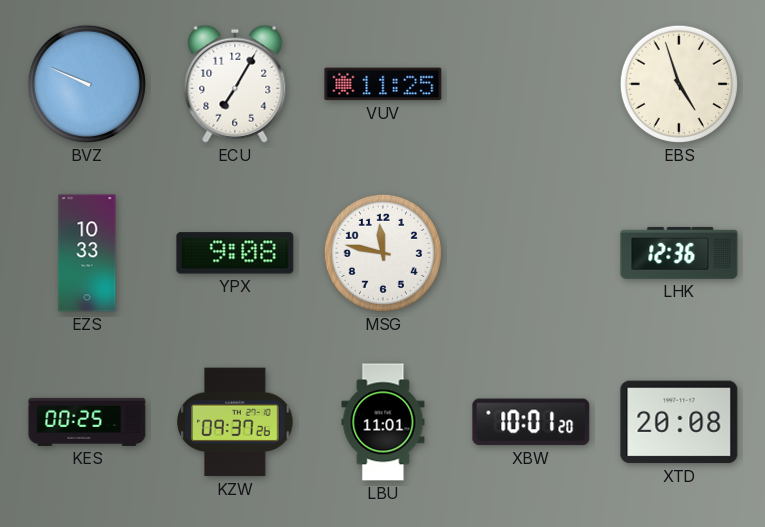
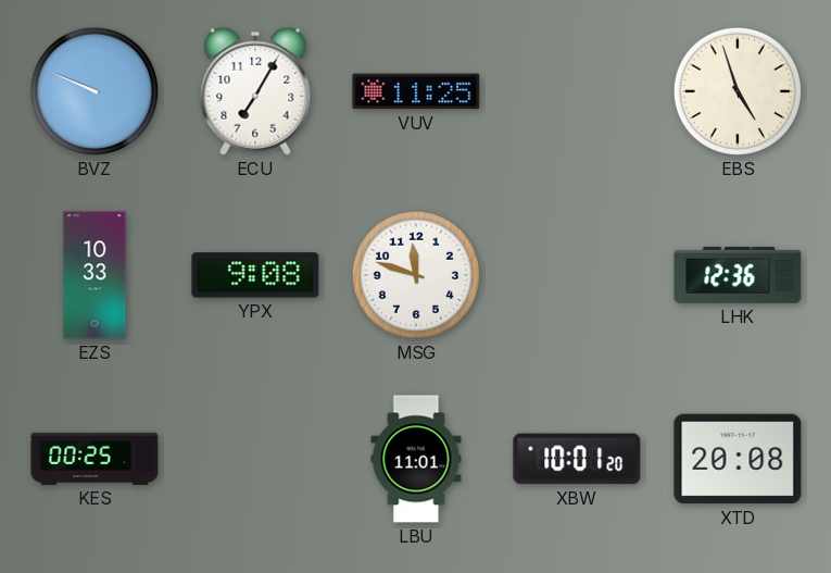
MSG: 11:47 -> 11:48
KZW: 09:37 -> none
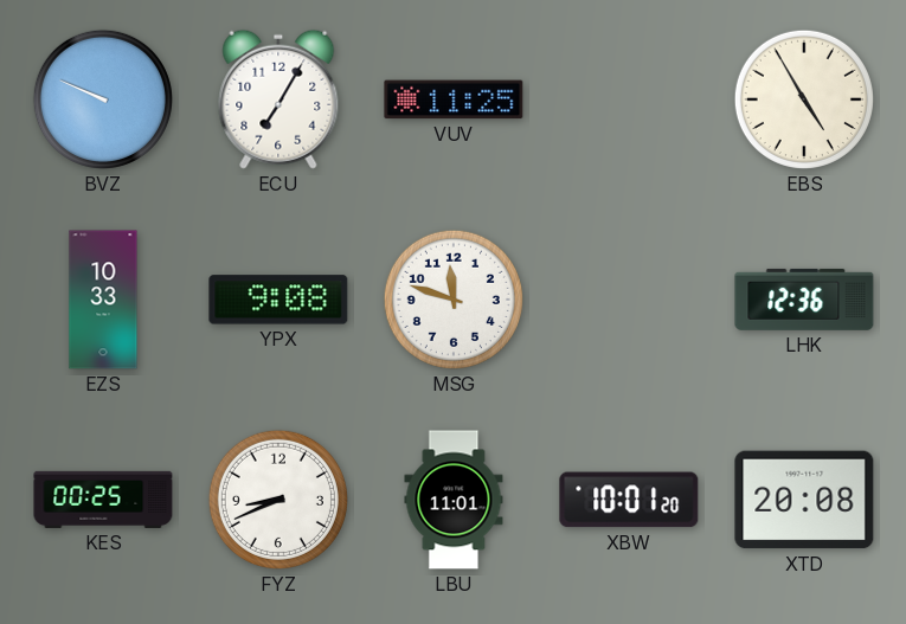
EBS: 4:57 -> 4:55
FYZ: none -> 8:41
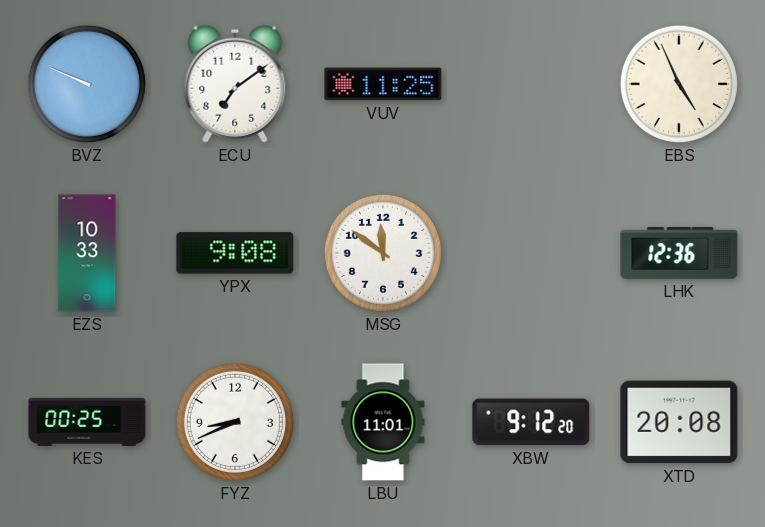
ECU: 7:05 -> 7:09
EBS: 4:55 -> 4:56
MSG: 11:48 -> 11:51
XBW: 10:01 -> 9:12
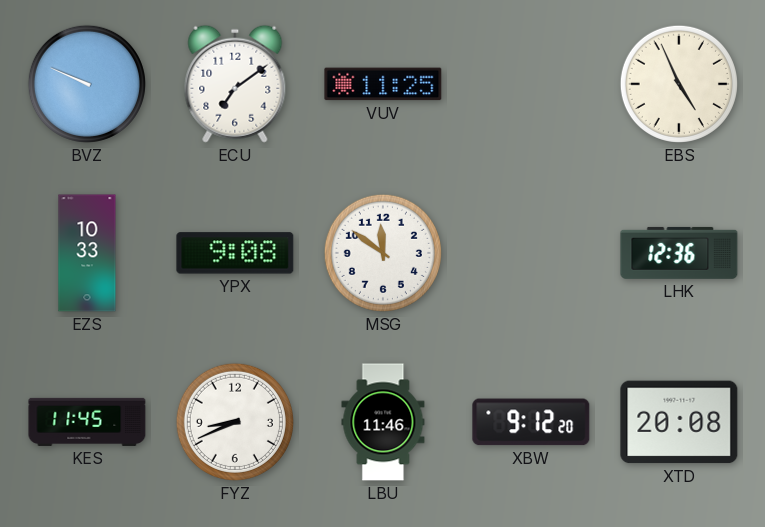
KES: 00:25 -> 11:45
LBU: 11:01 -> 11:46
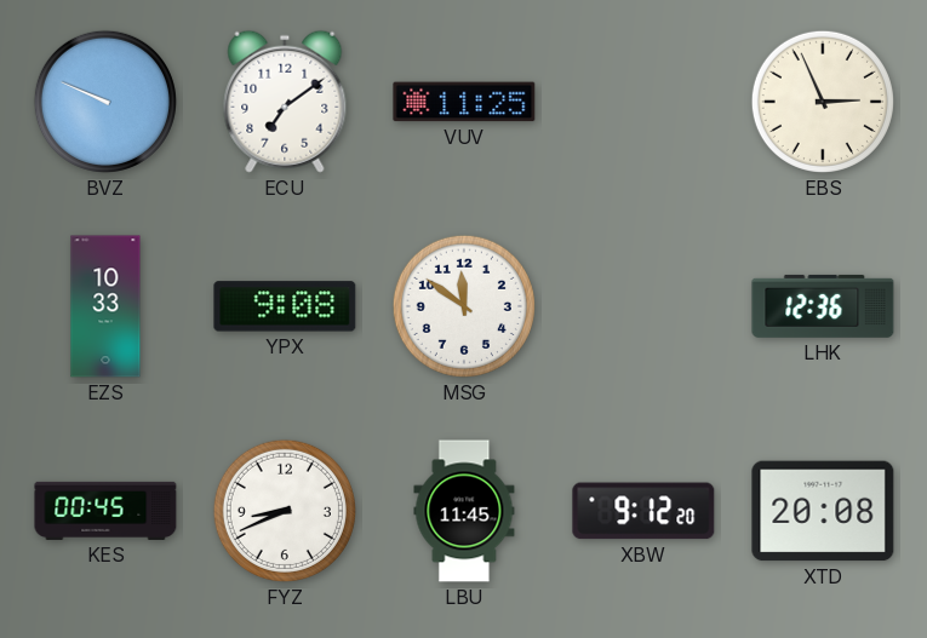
EBS: 4:56 -> 2:56
KES: 11:45 -> 00:45
LBU: 11:46 -> 11:45
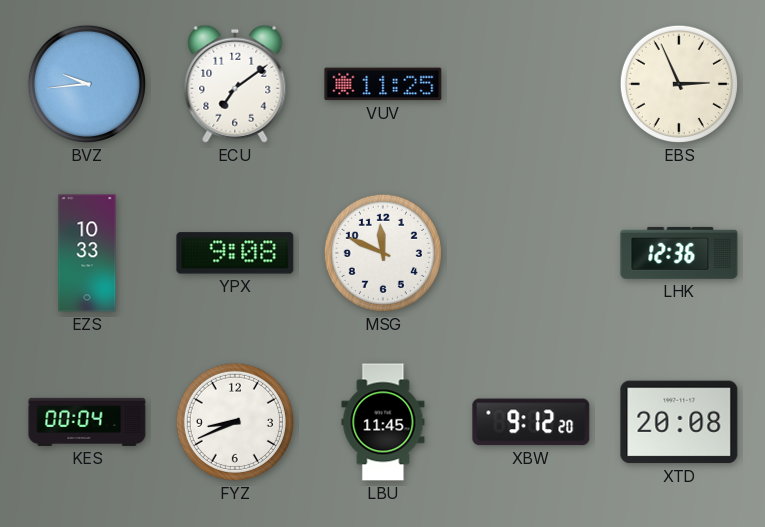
BVZ: 9:49 -> 9:44
MSG: 11:51 -> 11:49
KES: 00:45 -> 00:04
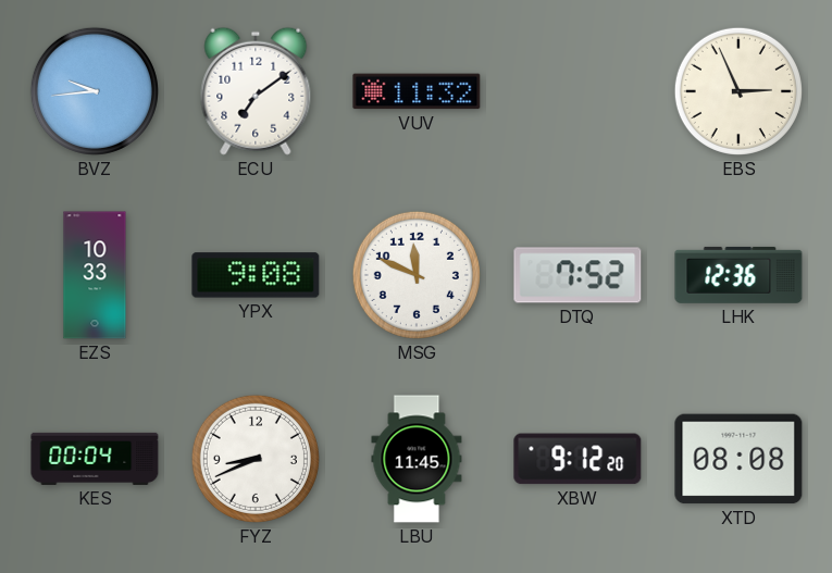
VUV: 11:25 -> 11:32
DTQ: none -> 7:52
XTD: 20:08 -> 08:08
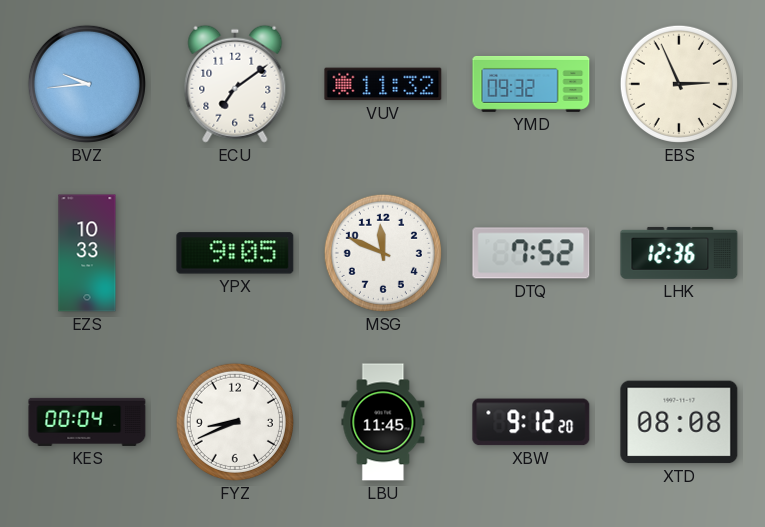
YMD: none -> 09:32
YPX: 9:08 -> 9:05
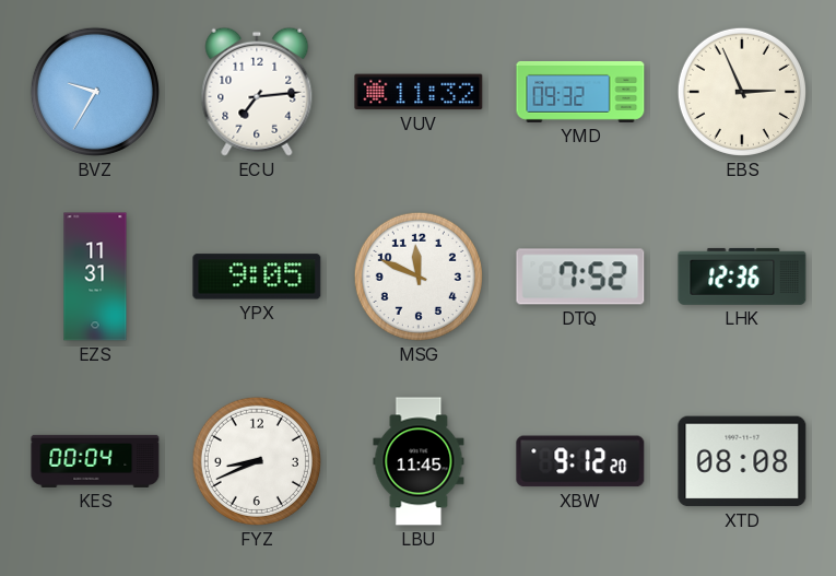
BVZ: 9:44 -> 9:35
ECU: 7:09 -> 7:14
EZS: 10:33 -> 11:31
